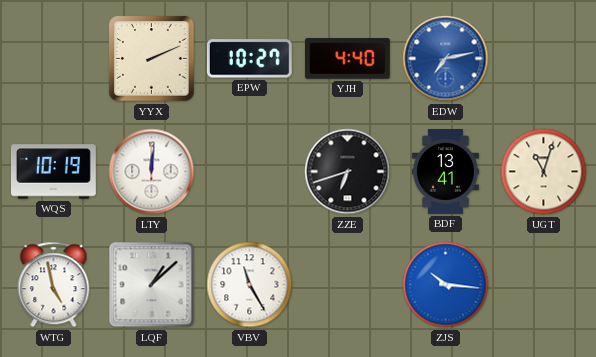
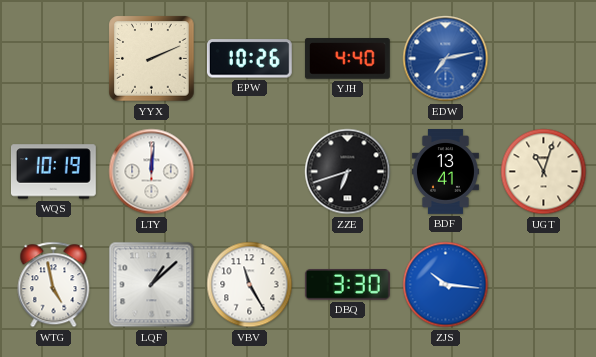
EPW: 10:27 -> 10:26
DBQ: none -> 3:30
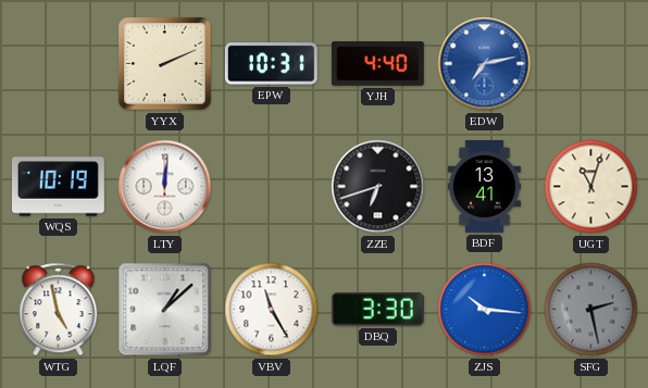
EPW: 10:26 -> 10:31
SFG: none -> 2:28
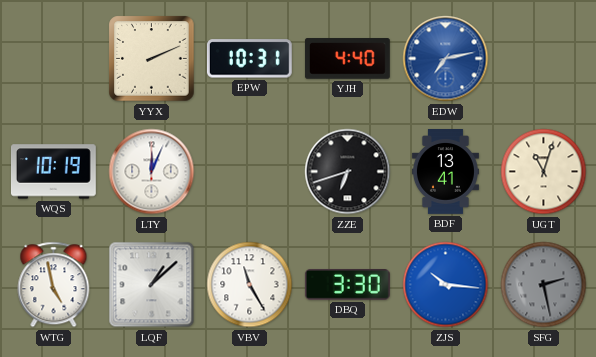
LTY: 12:01 -> 12:04
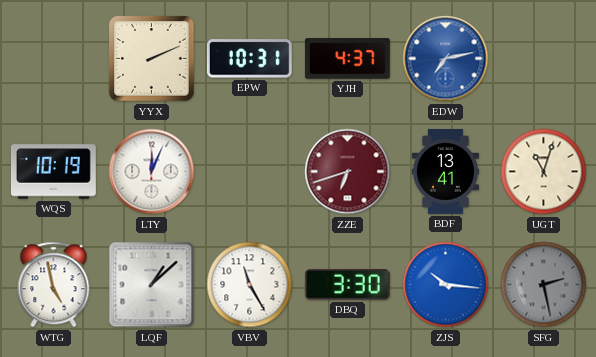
YJH: 4:40 -> 4:37
ZZE dial: black -> burgundy
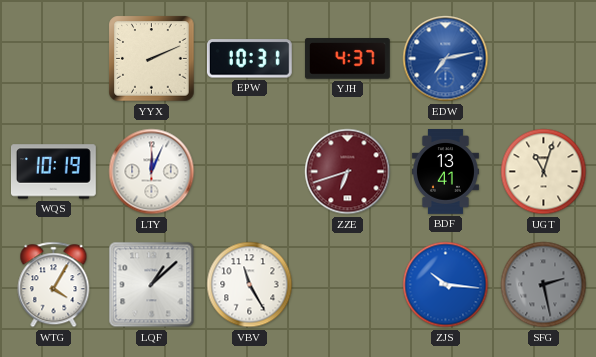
WTG: 4:58 -> 4:05
DBQ: 3:30 -> none
